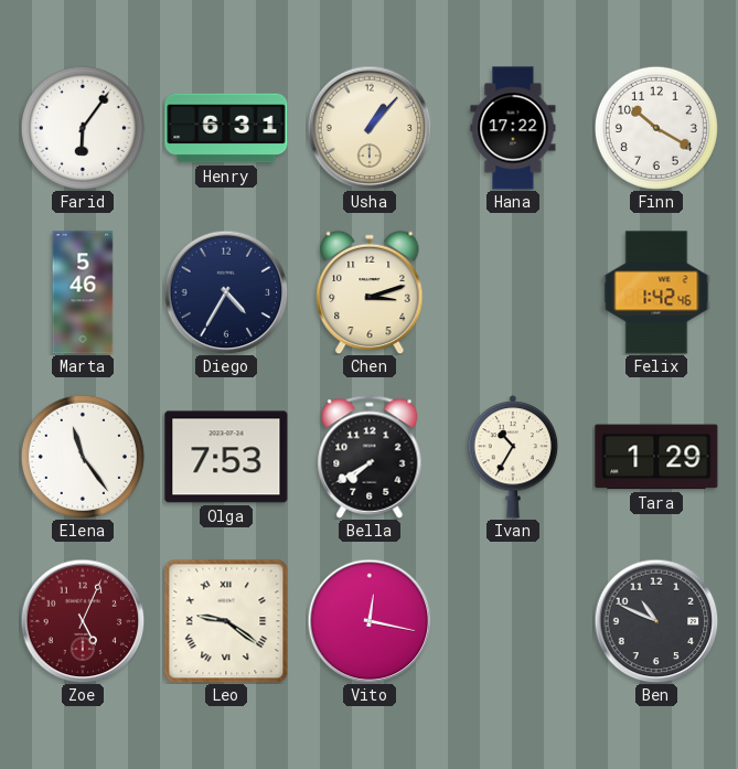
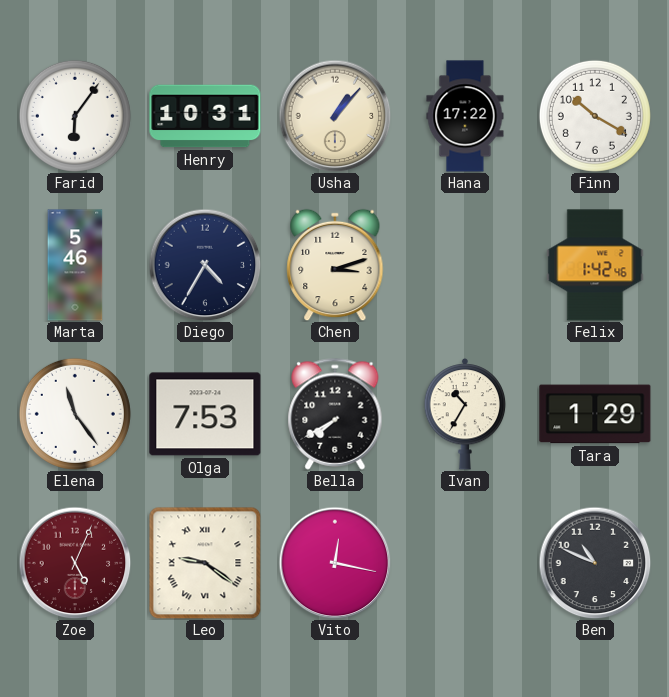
Henry: 6:31 -> 10:31
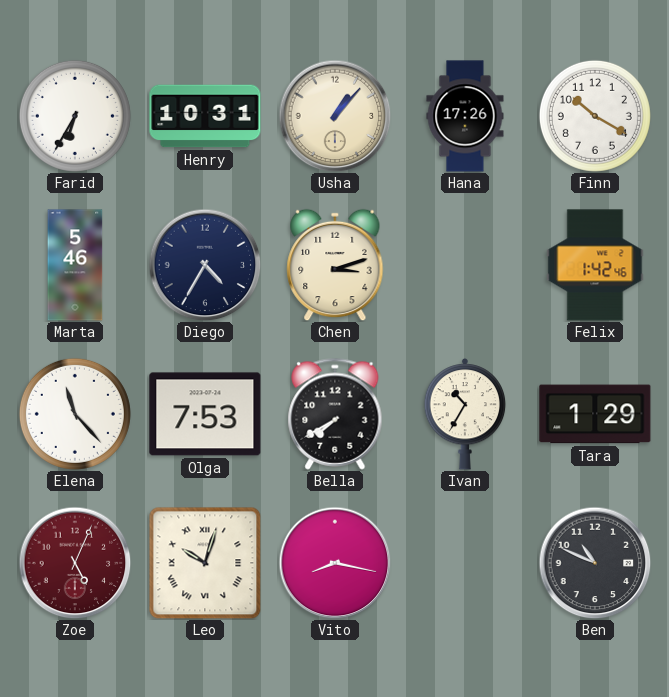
Farid: 6:06 -> 6:35
Hana: 17:22 -> 17:26
Elena: 11:24 -> 11:23
Leo: 9:21 -> 10:03
Vito: 12:17 -> 8:17
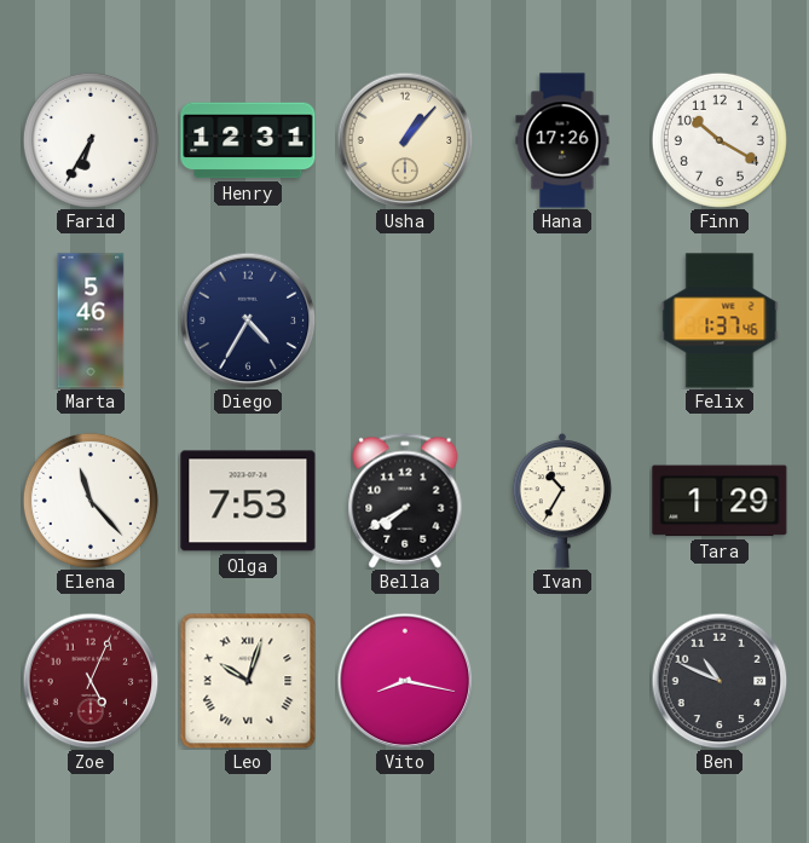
Henry: 10:31 -> 12:31
Chen: 3:12 -> none
Felix: 1:42 -> 1:37
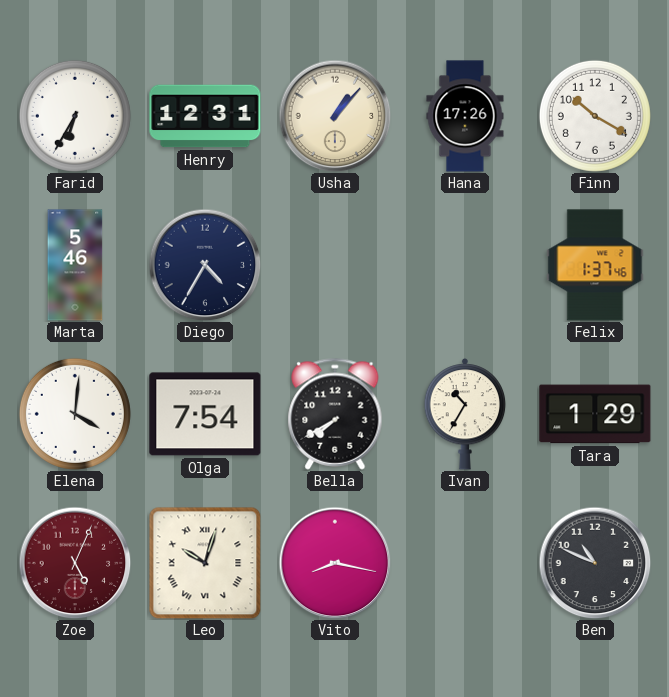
Elena: 11:23 -> 4:01
Olga: 7:53 -> 7:54
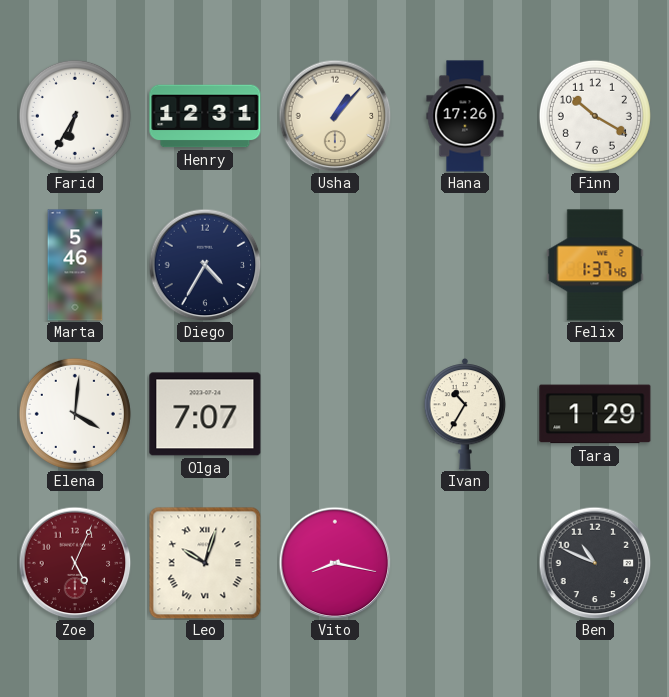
Olga: 7:54 -> 7:07
Bella: 7:40 -> none
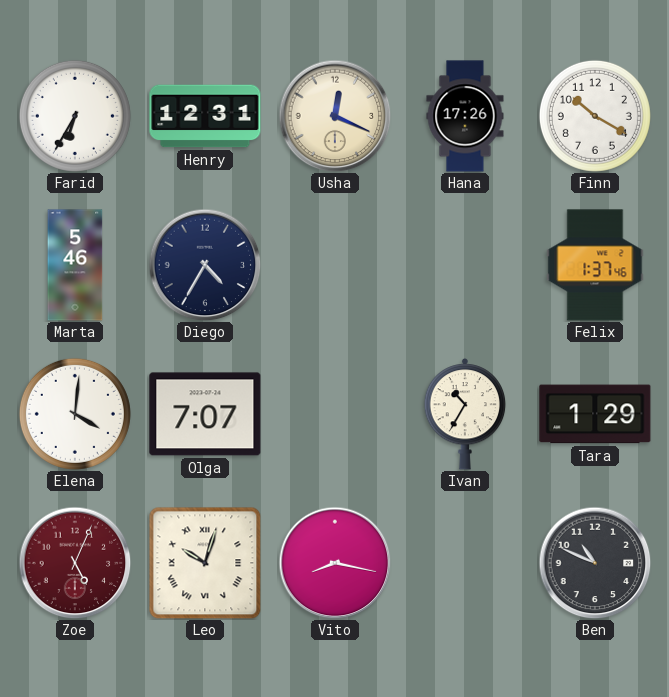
Usha: 1:07 -> 12:19
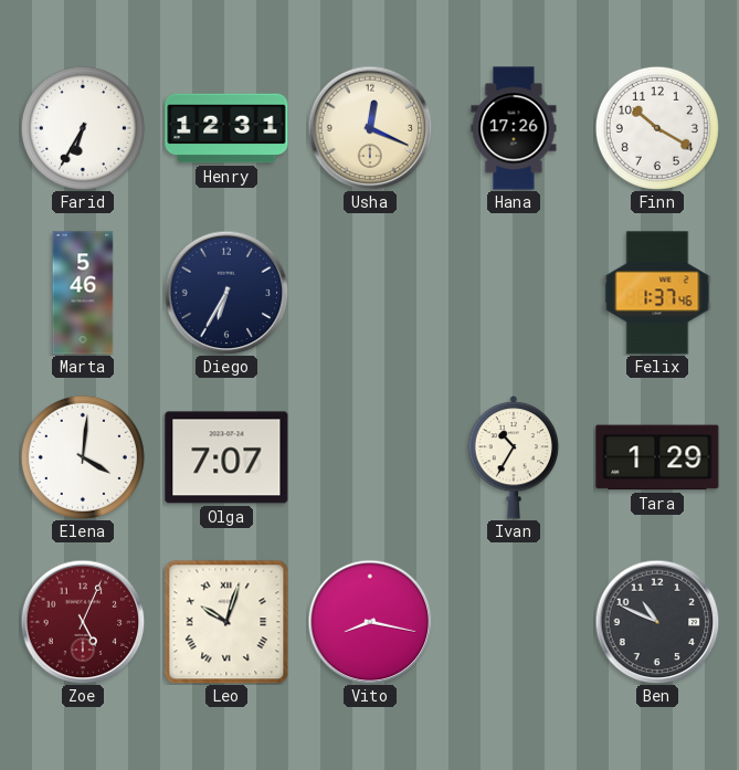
Diego: 4:35 -> 6:35
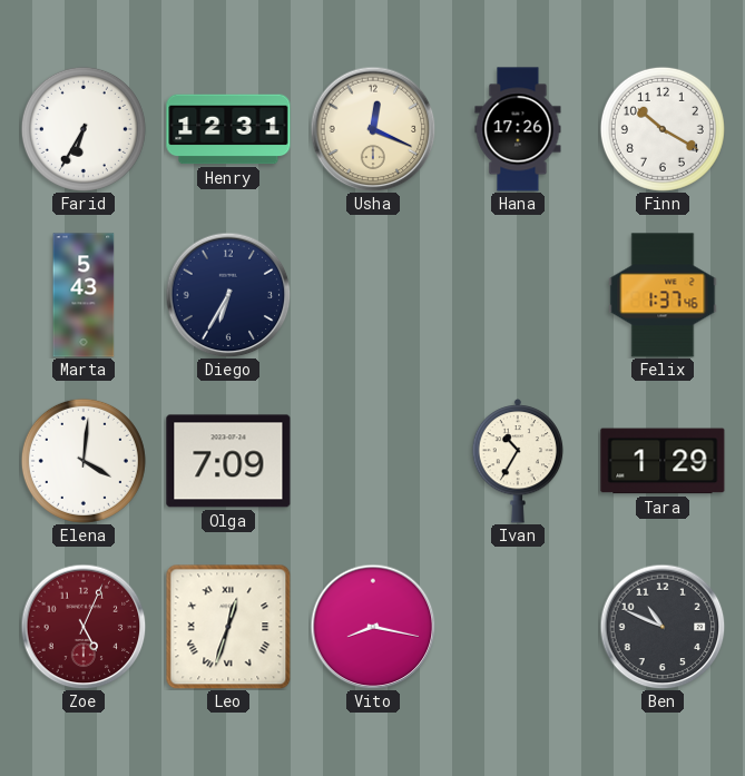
Marta: 5:46 -> 5:43
Olga: 7:07 -> 7:09
Leo: 10:03 -> 12:33
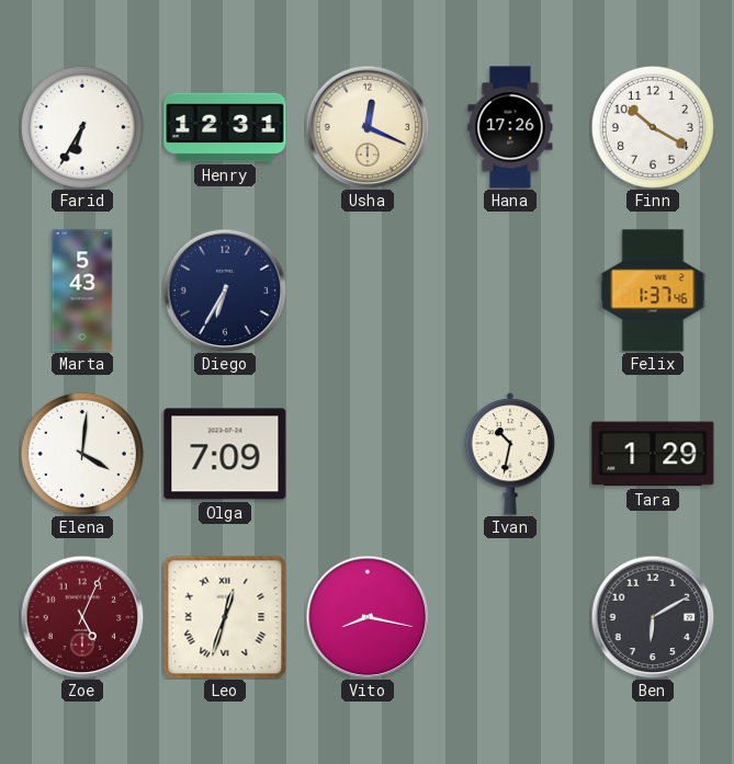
Ivan: 10:35 -> 10:32
Ben: 10:49 -> 6:10
